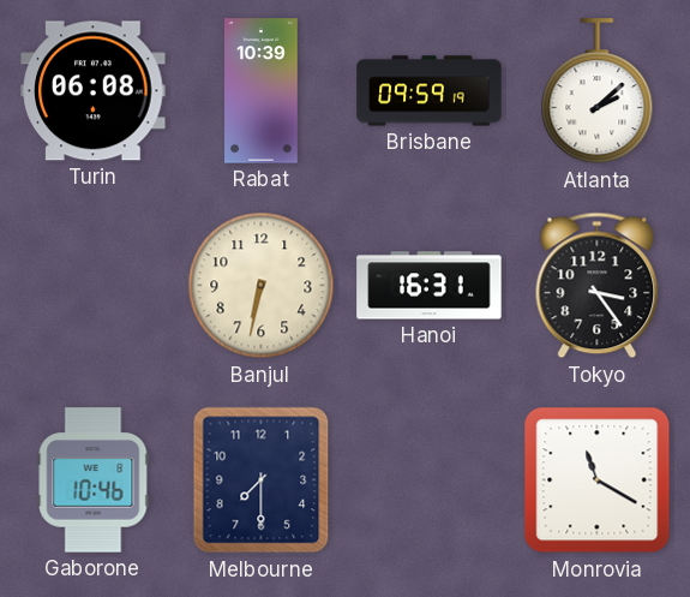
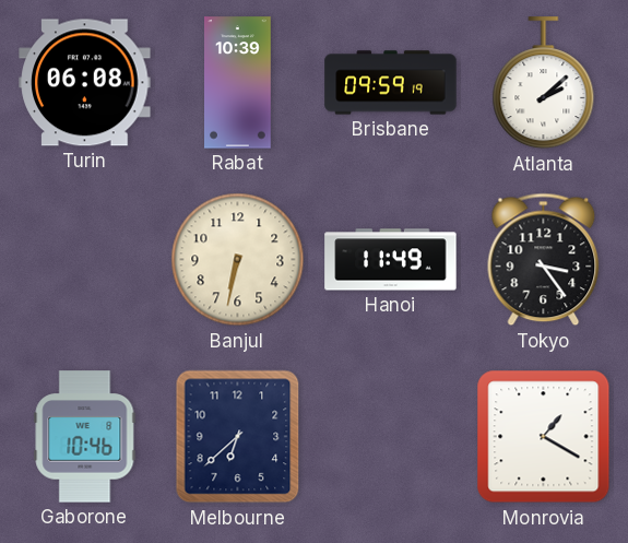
Hanoi: 16:31 -> 11:49
Melbourne: 7:30 -> 6:38
Monrovia: 11:20 -> 1:20
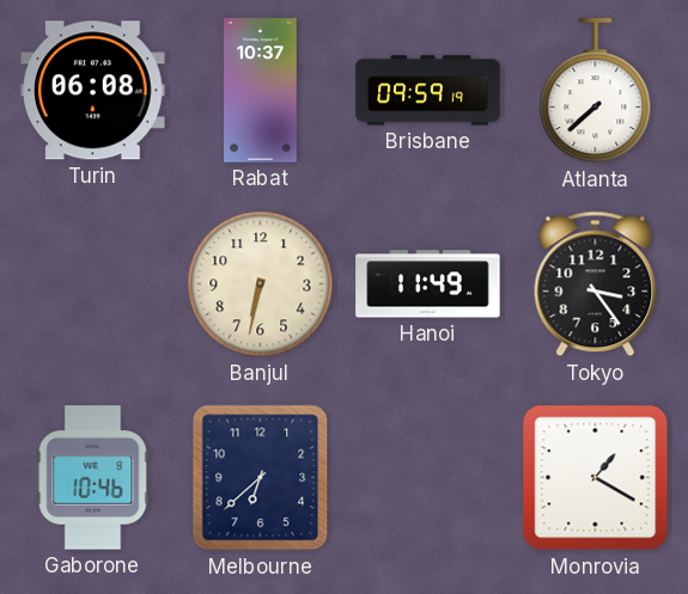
Rabat: 10:39 -> 10:37
Atlanta: 2:08 -> 7:38
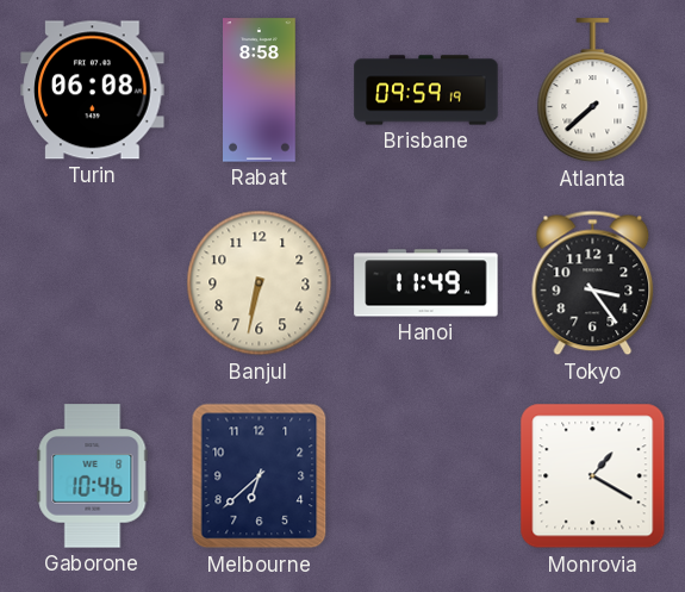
Rabat: 10:37 -> 8:58
